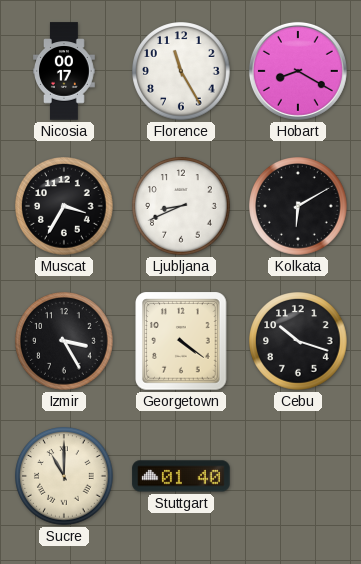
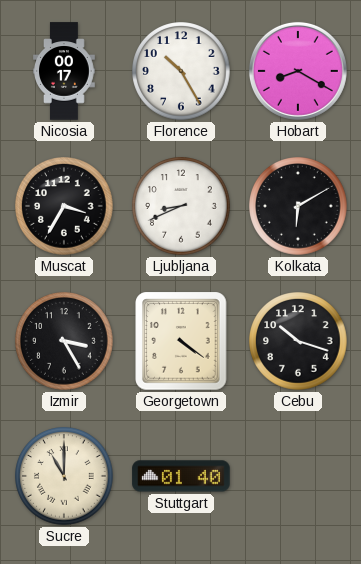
Florence: 11:25 -> 10:25
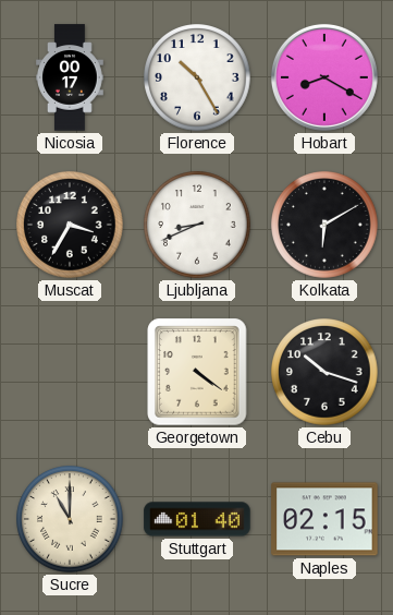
Izmir: 3:25 -> none
Naples: none -> 02:15
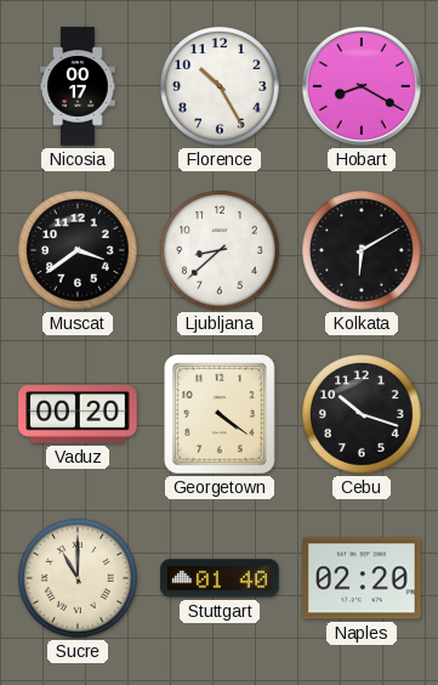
Muscat: 3:35 -> 3:39
Ljubljana: 8:41 -> 8:38
Vaduz: none -> 00:20
Naples: 02:15 -> 02:20
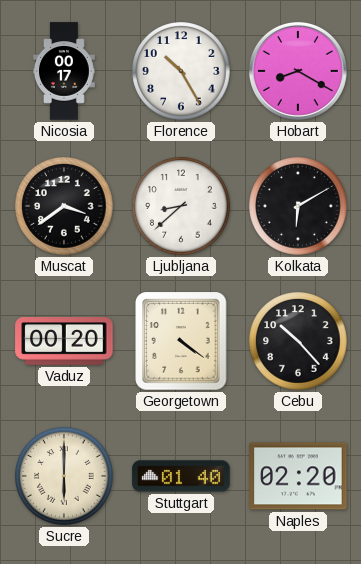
Cebu: 10:18 -> 10:23
Sucre: 11:00 -> 6:00
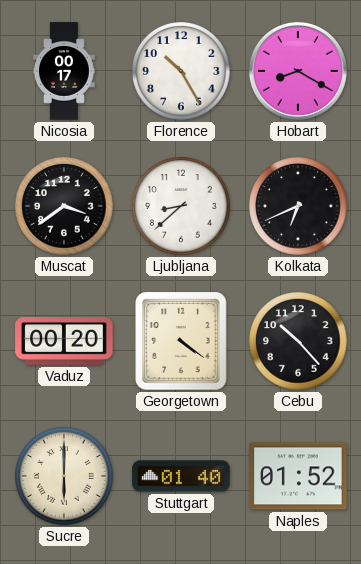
Kolkata: 6:10 -> 6:41
Naples: 02:20 -> 01:52
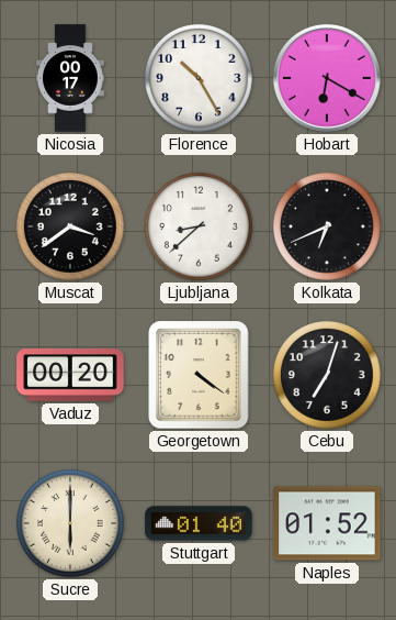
Hobart: 8:20 -> 6:20
Cebu: 10:23 -> 7:03
